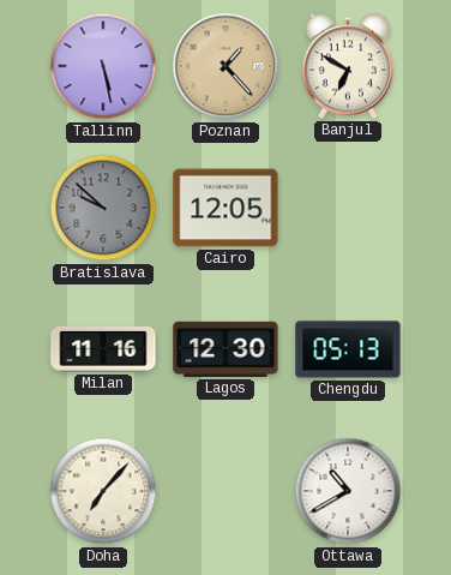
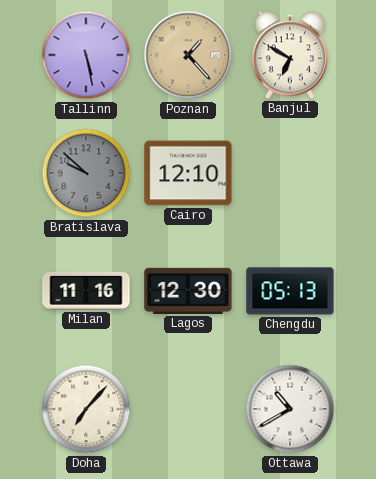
Cairo: 12:05 -> 12:10
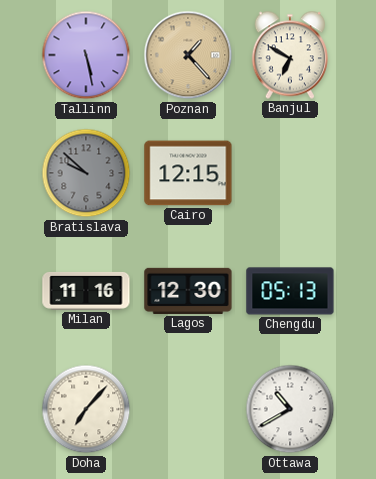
Cairo: 12:10 -> 12:15
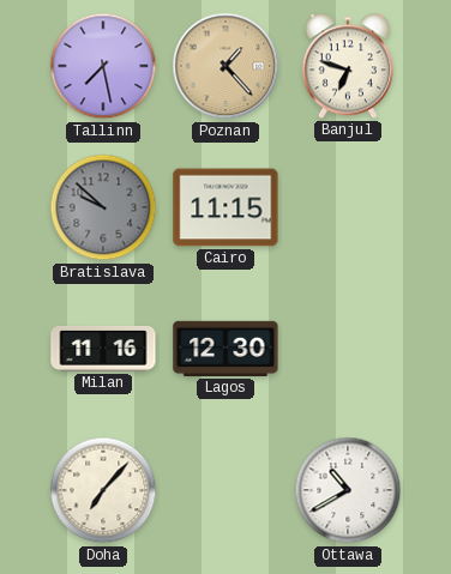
Tallinn: 5:28 -> 7:28
Banjul: 6:50 -> 6:48
Cairo: 12:15 -> 11:15
Chengdu: 05:13 -> none
